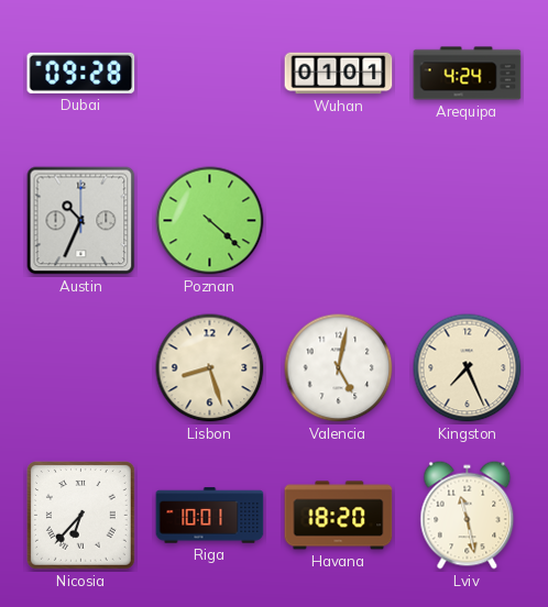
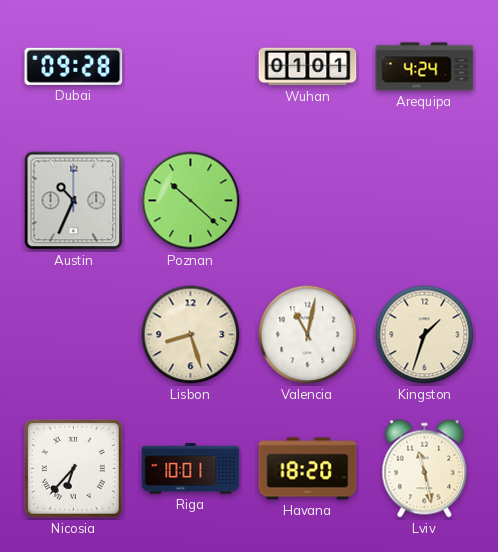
Poznan: 4:22 -> 10:22
Valencia: 5:02 -> 11:02
Kingston: 7:26 -> 1:33
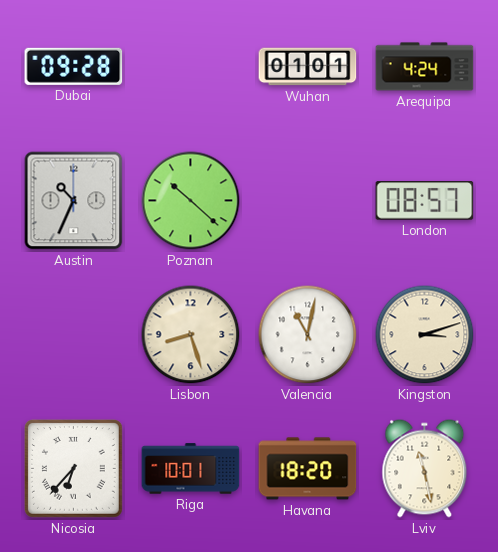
London: none -> 08:57
Kingston: 1:33 -> 3:12
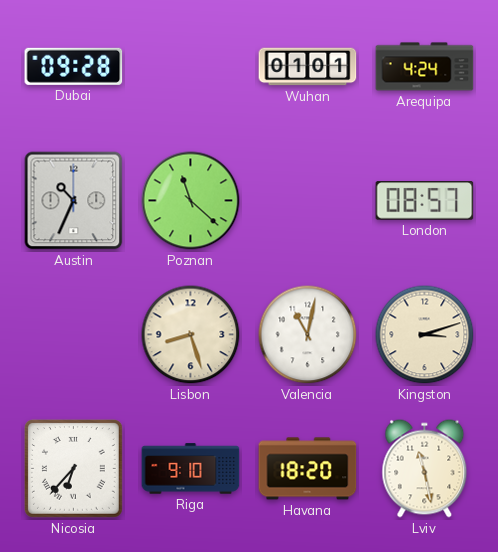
Poznan: 10:22 -> 11:22
Riga: 10:01 -> 9:10
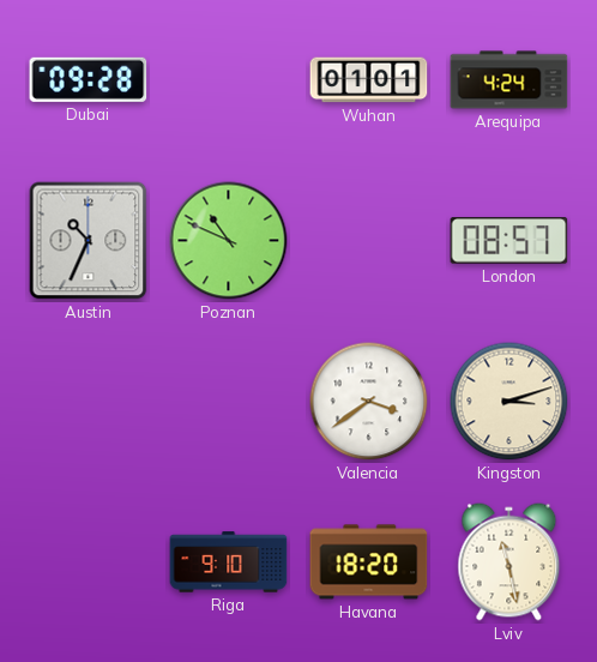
Poznan: 11:22 -> 10:49
Lisbon: 8:27 -> none
Valencia: 11:02 -> 3:39
Nicosia: 6:37 -> none
